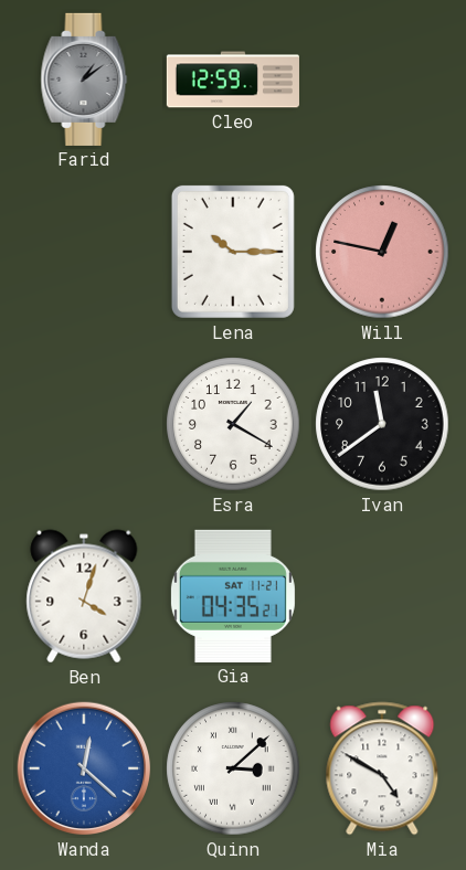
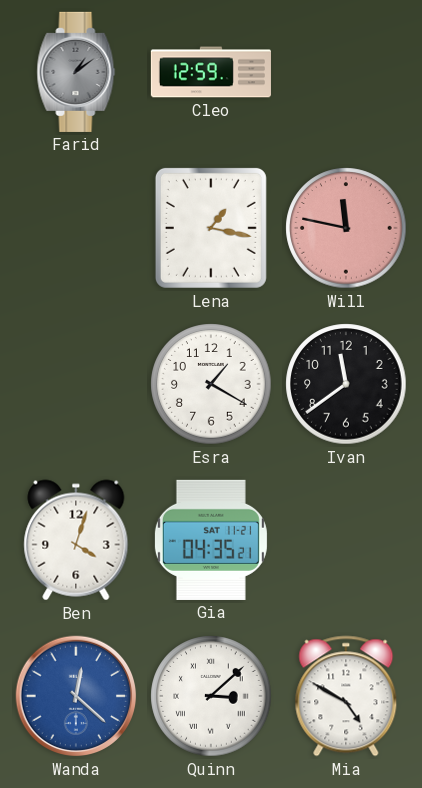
Lena: 10:15 -> 1:17
Will: 12:47 -> 11:47
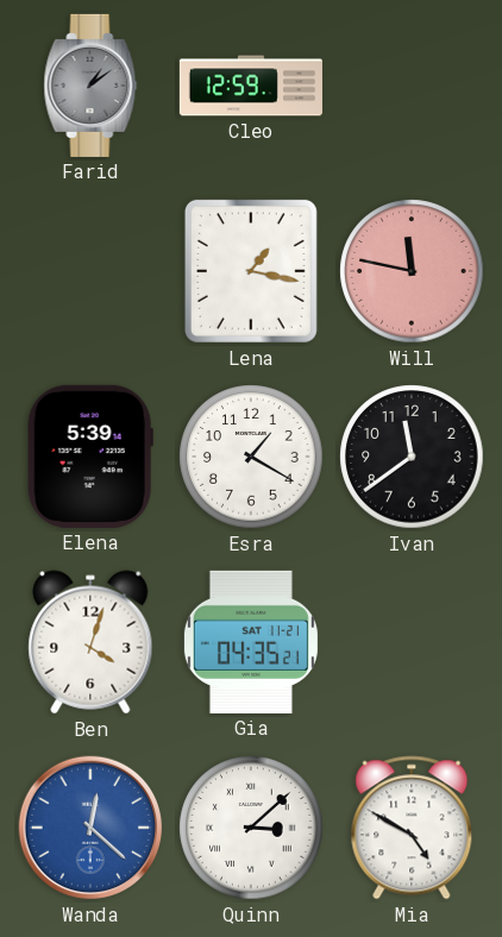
Elena: none -> 5:39
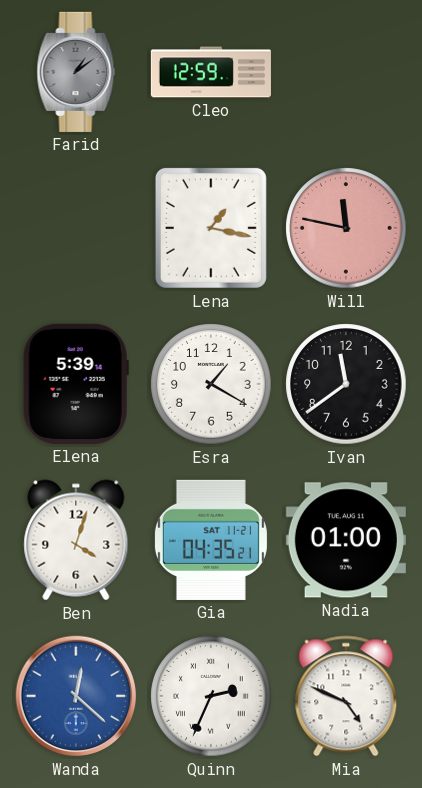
Nadia: none -> 01:00
Quinn: 3:08 -> 2:34
Mia: 4:50 -> 4:49
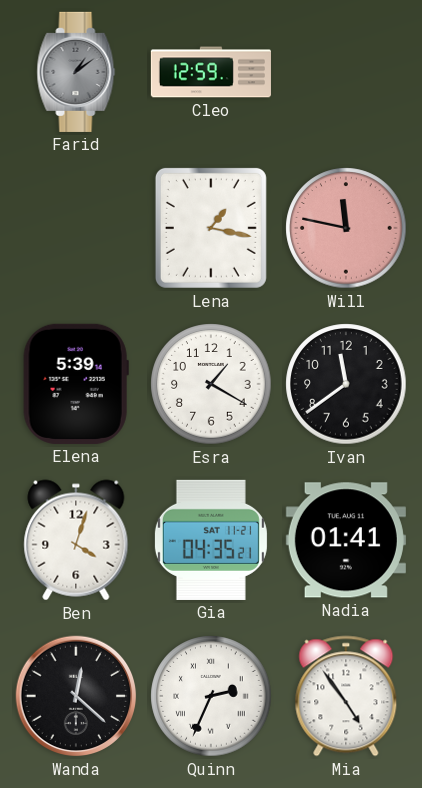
Nadia: 01:00 -> 01:41
Wanda dial: blue -> black
Mia: 4:49 -> 4:54
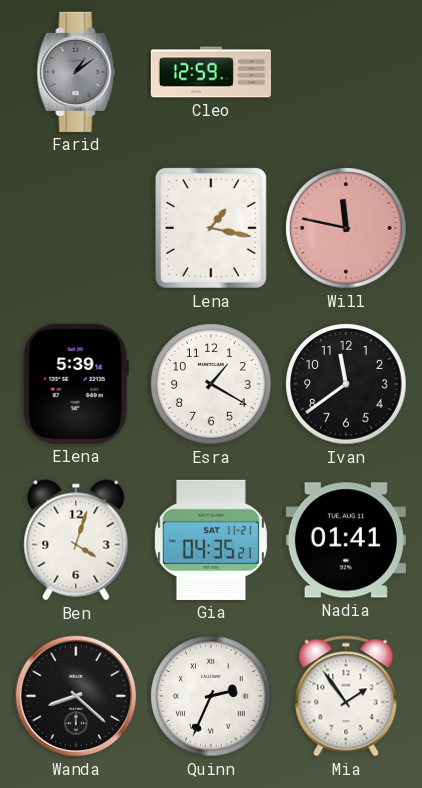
Wanda: 12:22 -> 8:22
Mia: 4:54 -> 1:54
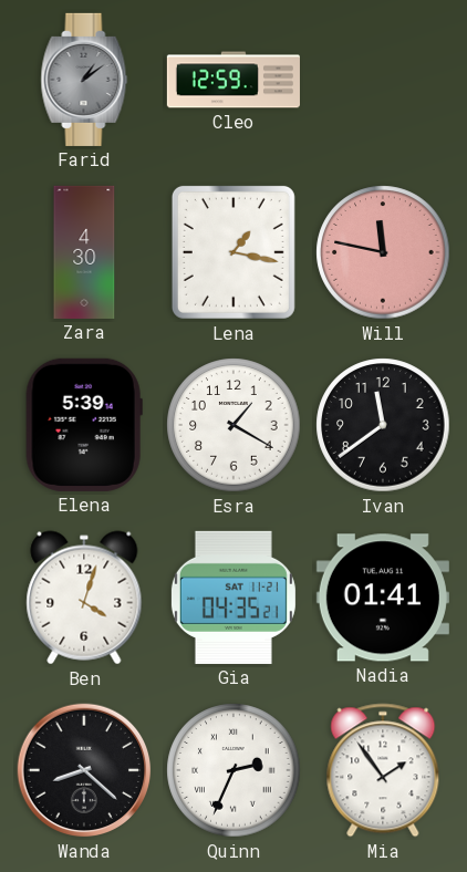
Zara: none -> 4:30
